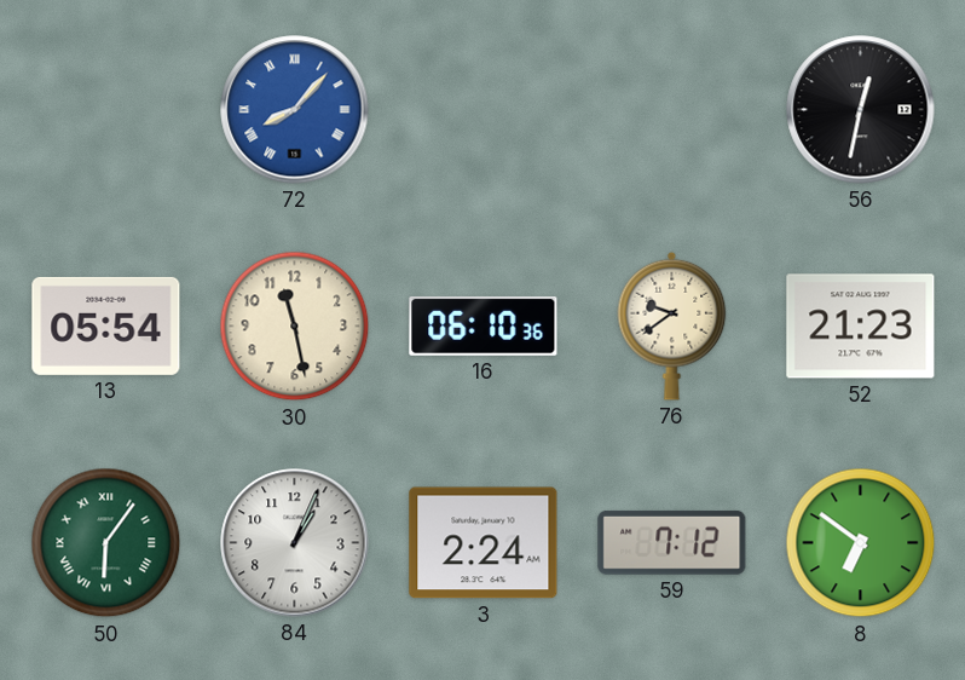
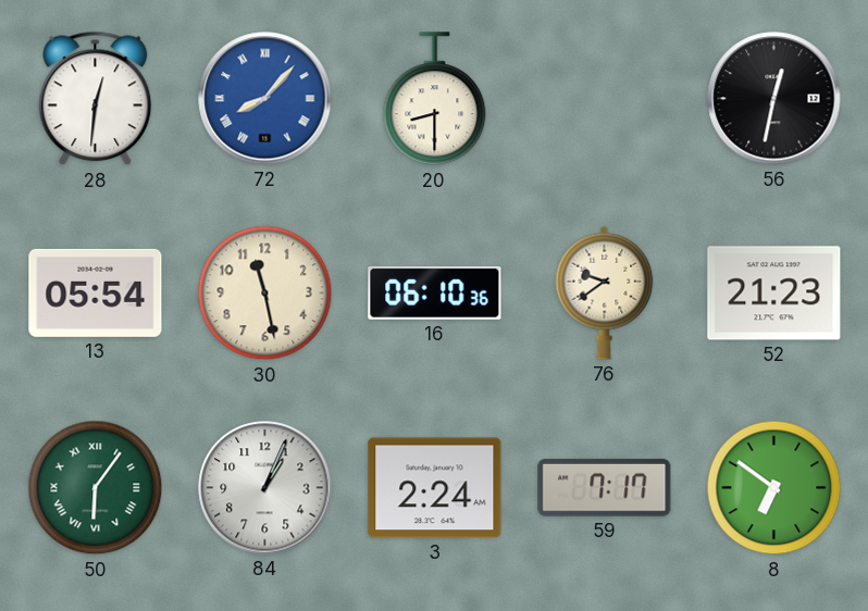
28: none -> 12:31
20: none -> 8:30
59: 7:12 -> 7:17
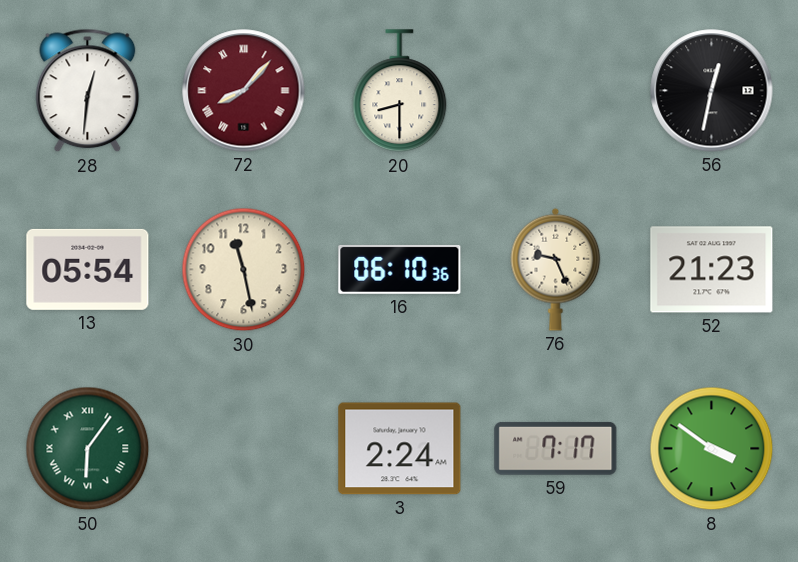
72 dial: blue -> burgundy
76: 9:39 -> 9:26
84: 1:04 -> none
8: 6:51 -> 3:51
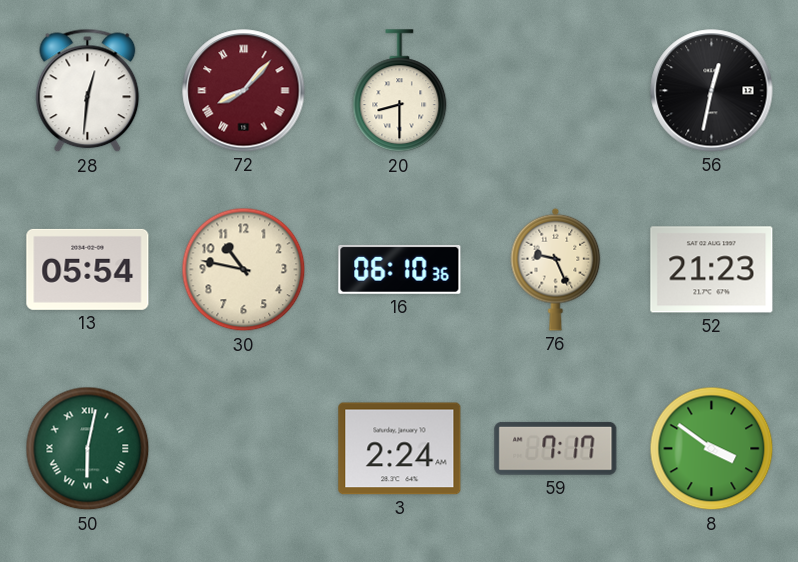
30: 11:28 -> 10:47
50: 6:06 -> 6:02
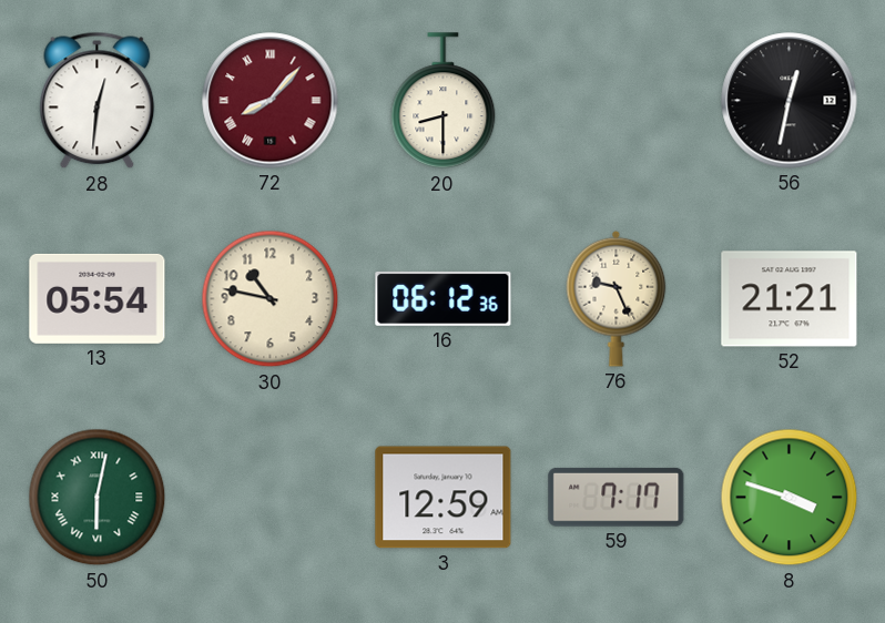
16: 06:10 -> 06:12
52: 21:23 -> 21:21
3: 2:24 -> 12:59
8: 3:51 -> 3:48
